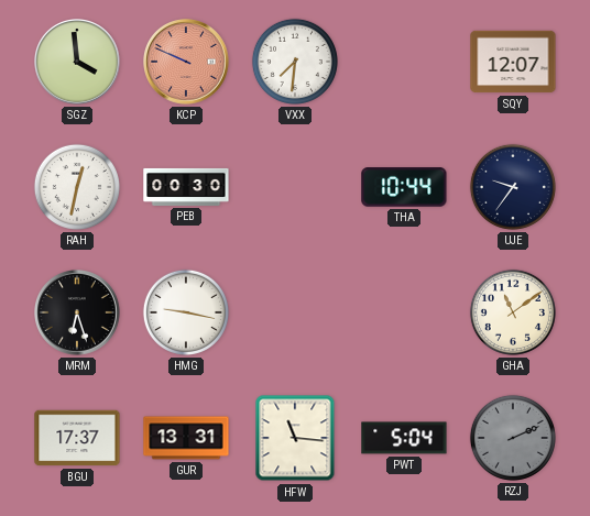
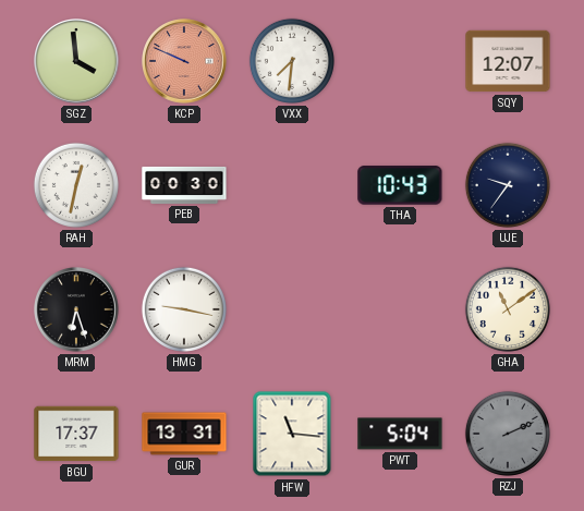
THA: 10:44 -> 10:43
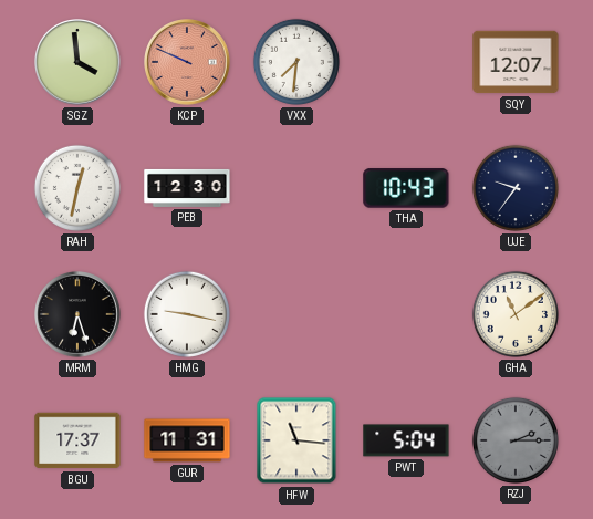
PEB: 00:30 -> 12:30
GUR: 13:31 -> 11:31
RZJ: 2:11 -> 2:15
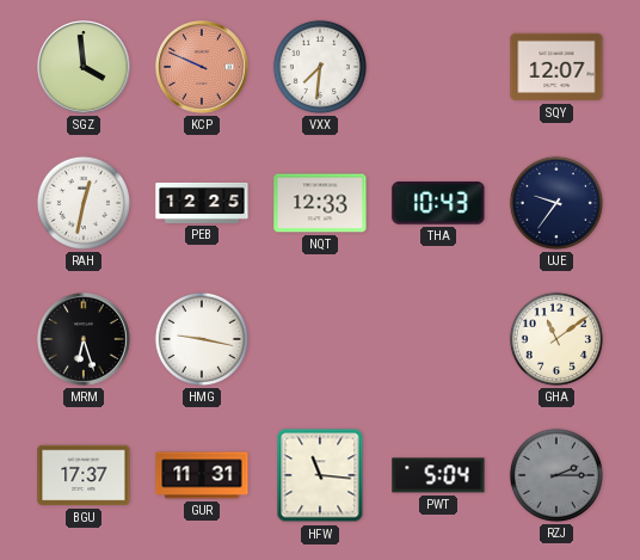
PEB: 12:30 -> 12:25
NQT: none -> 12:33
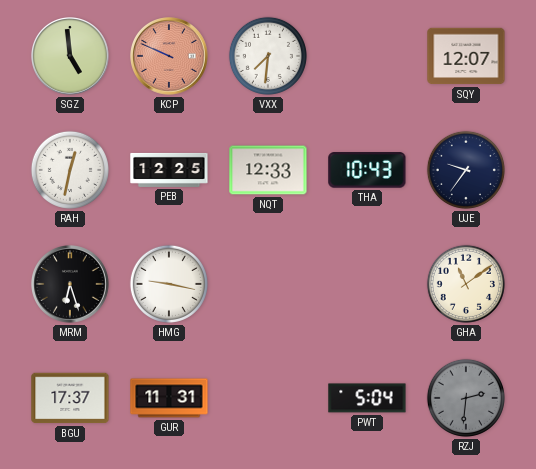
SGZ: 3:59 -> 4:59
HFW: 11:16 -> none
RZJ: 2:15 -> 2:31
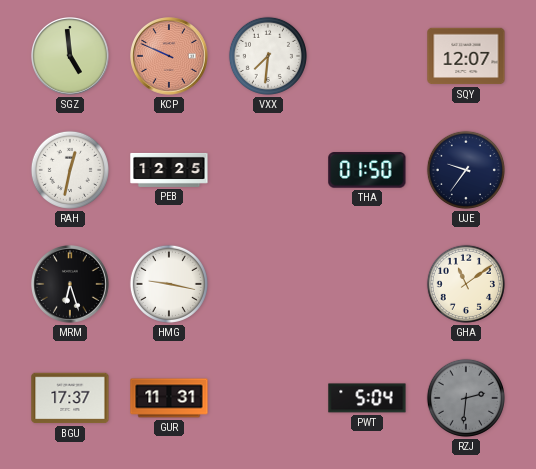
NQT: 12:33 -> none
THA: 10:43 -> 01:50
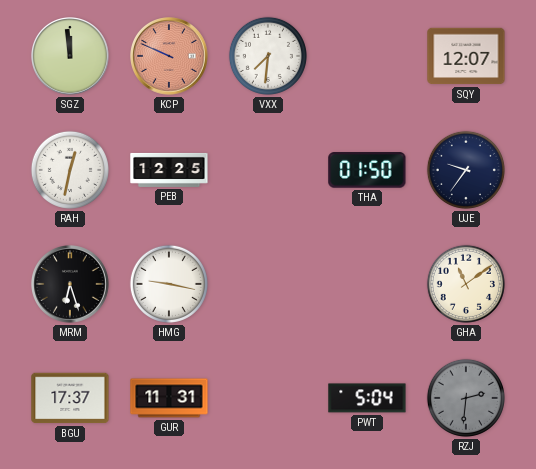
SGZ: 4:59 -> 11:59
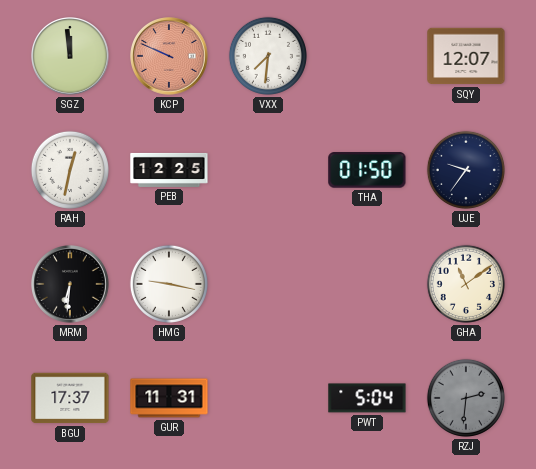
MRM: 6:27 -> 6:31
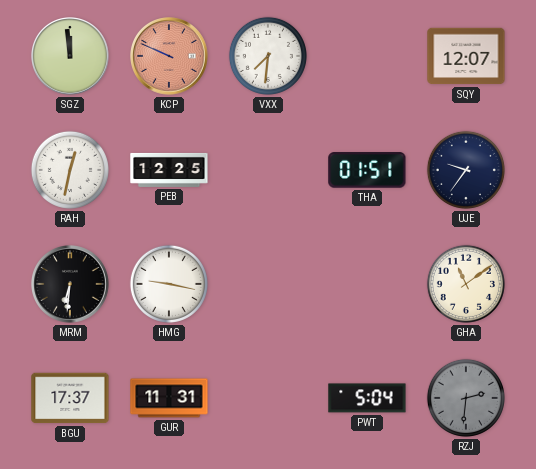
THA: 01:50 -> 01:51
